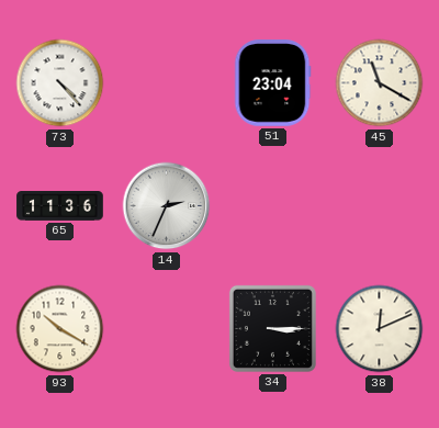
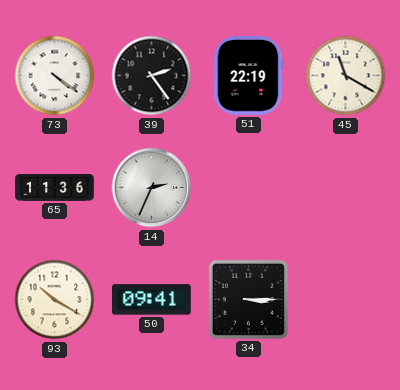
73: 4:23 -> 4:21
39: none -> 2:24
51: 23:04 -> 22:19
50: none -> 09:41
38: 12:11 -> none
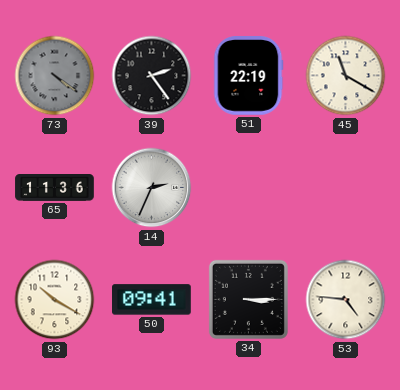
73 dial: white -> grey
53: none -> 4:46
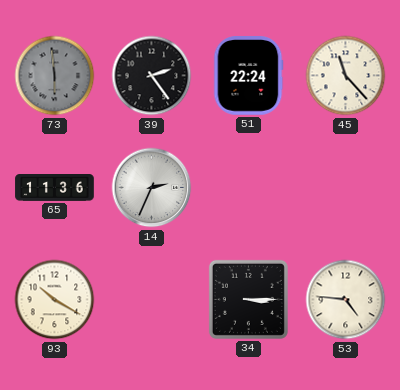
73: 4:21 -> 5:59
51: 22:19 -> 22:24
45: 11:20 -> 11:23
50: 09:41 -> none
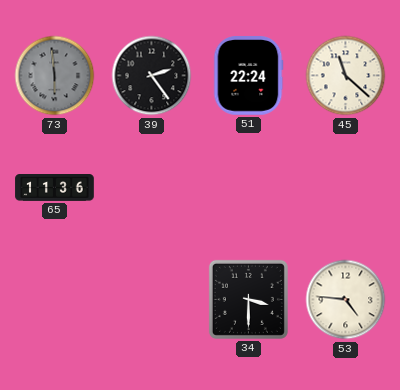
45: 11:23 -> 11:22
14: 2:34 -> none
93: 10:20 -> none
34: 3:15 -> 3:30
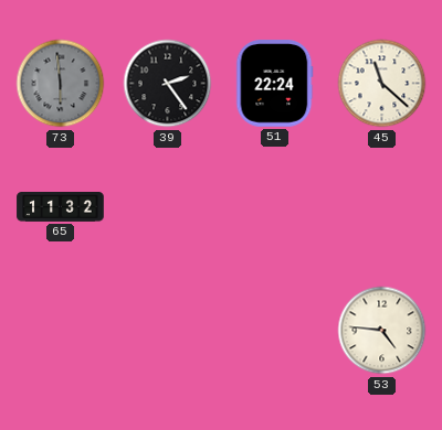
65: 11:36 -> 11:32
34: 3:30 -> none
